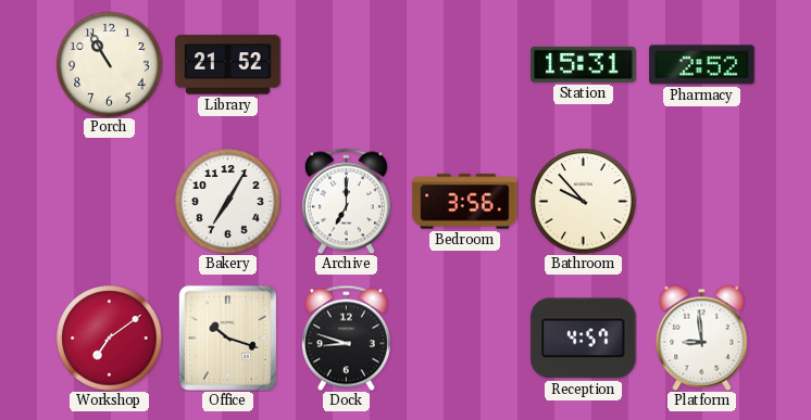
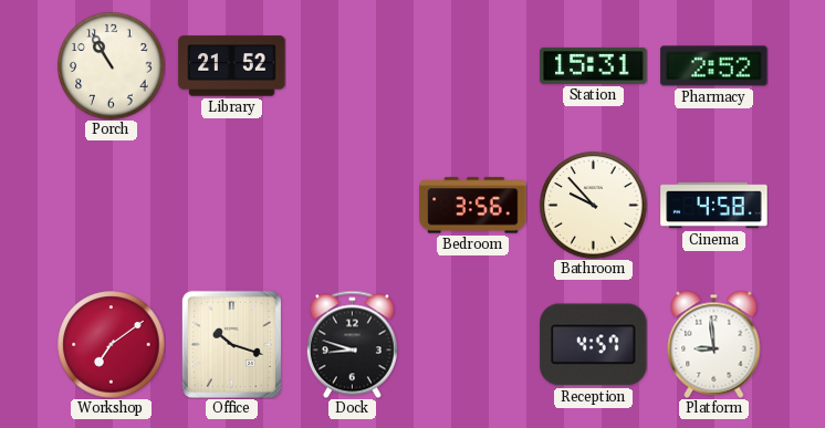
Bakery: 7:05 -> none
Archive: 7:00 -> none
Cinema: none -> 4:58
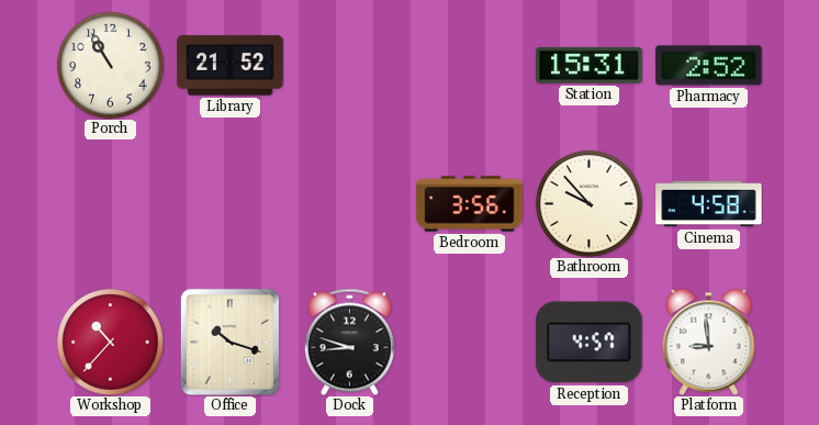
Workshop: 7:09 -> 10:37
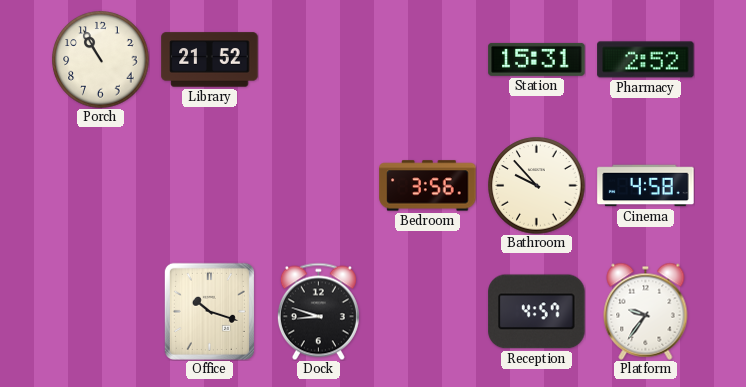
Workshop: 10:37 -> none
Platform: 8:59 -> 9:36
